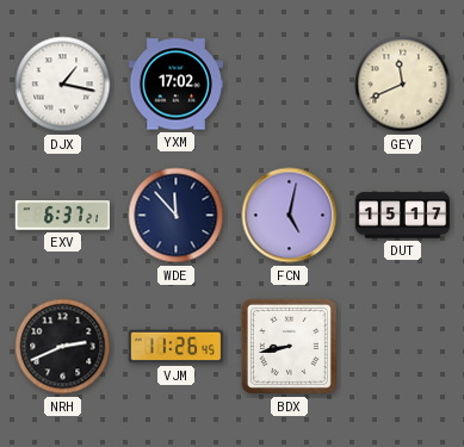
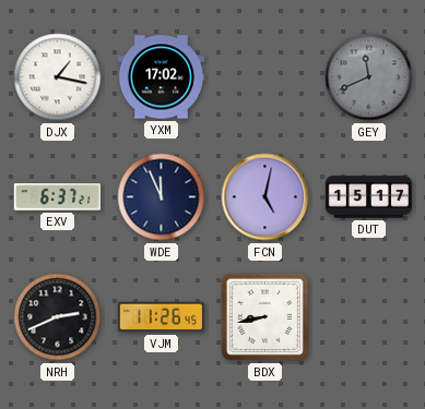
GEY dial: cream -> grey
WDE: 11:53 -> 11:56
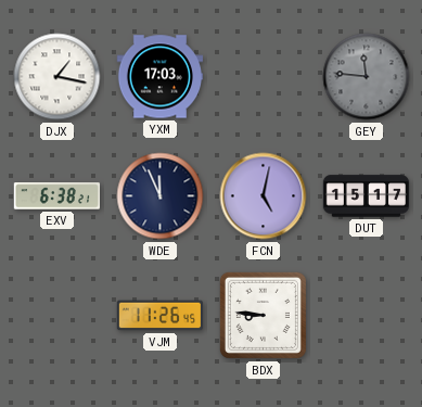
YXM: 17:02 -> 17:03
GEY: 11:41 -> 11:46
EXV: 6:37 -> 6:38
NRH: 2:41 -> none
BDX: 8:43 -> 8:46
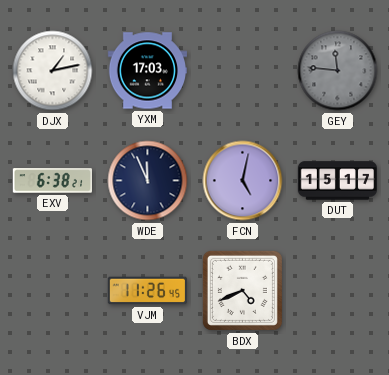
DJX: 1:17 -> 1:13
BDX: 8:46 -> 4:41
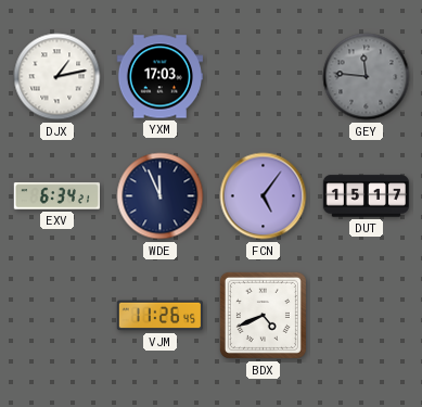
EXV: 6:38 -> 6:34
FCN: 5:02 -> 5:06
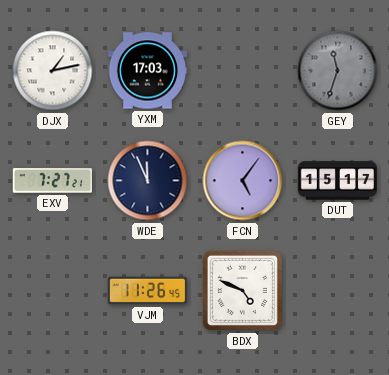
GEY: 11:46 -> 11:33
EXV: 6:34 -> 7:27
BDX: 4:41 -> 4:49
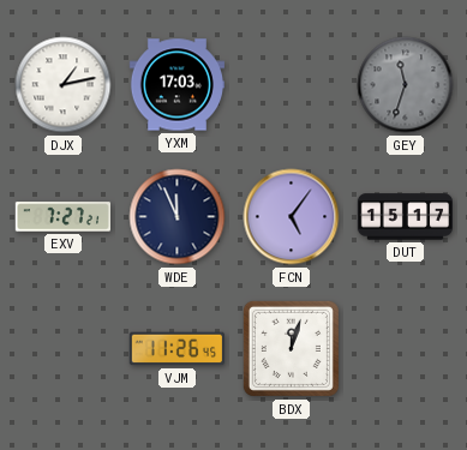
BDX: 4:49 -> 12:03
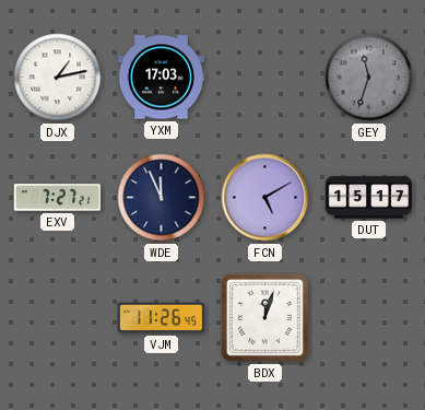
FCN: 5:06 -> 5:10
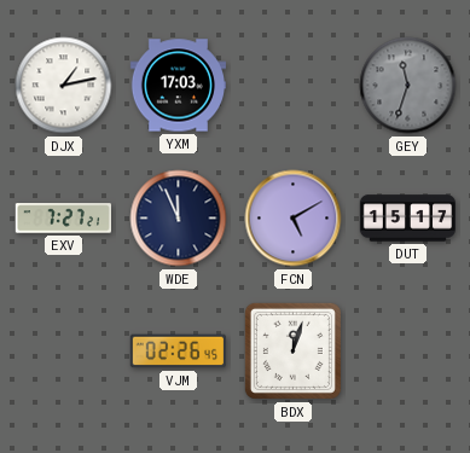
VJM: 11:26 -> 02:26
